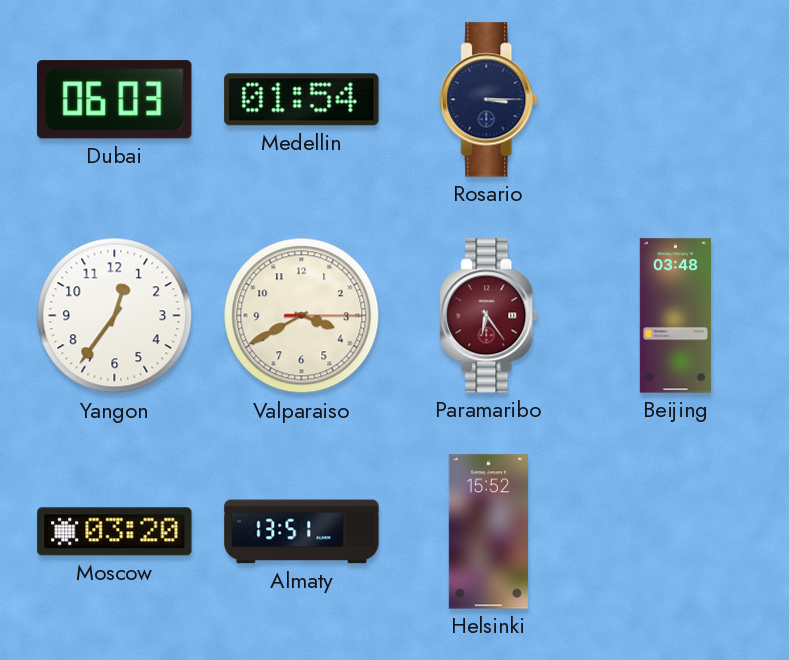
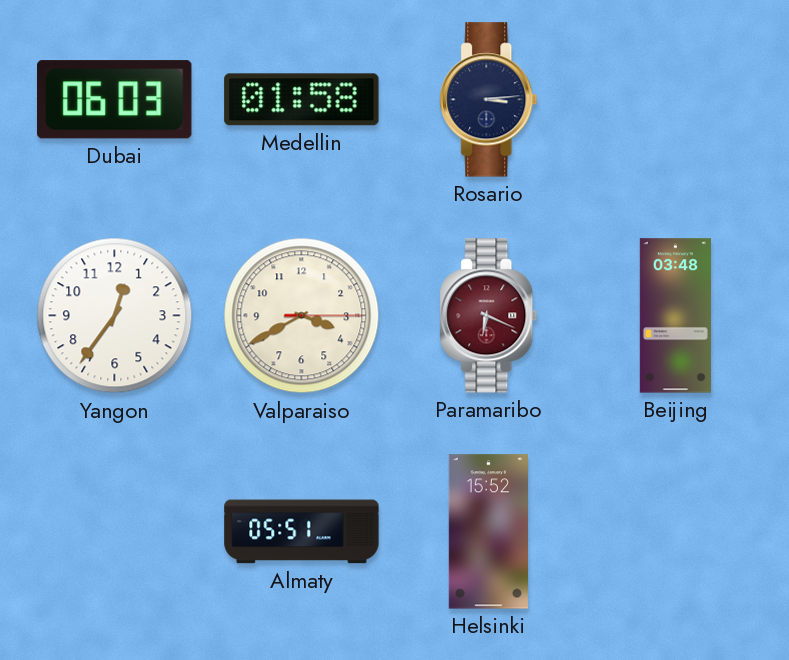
Medellin: 01:54 -> 01:58
Rosario: 3:15 -> 3:14
Paramaribo: 6:24 -> 6:19
Moscow: 03:20 -> none
Almaty: 13:51 -> 05:51
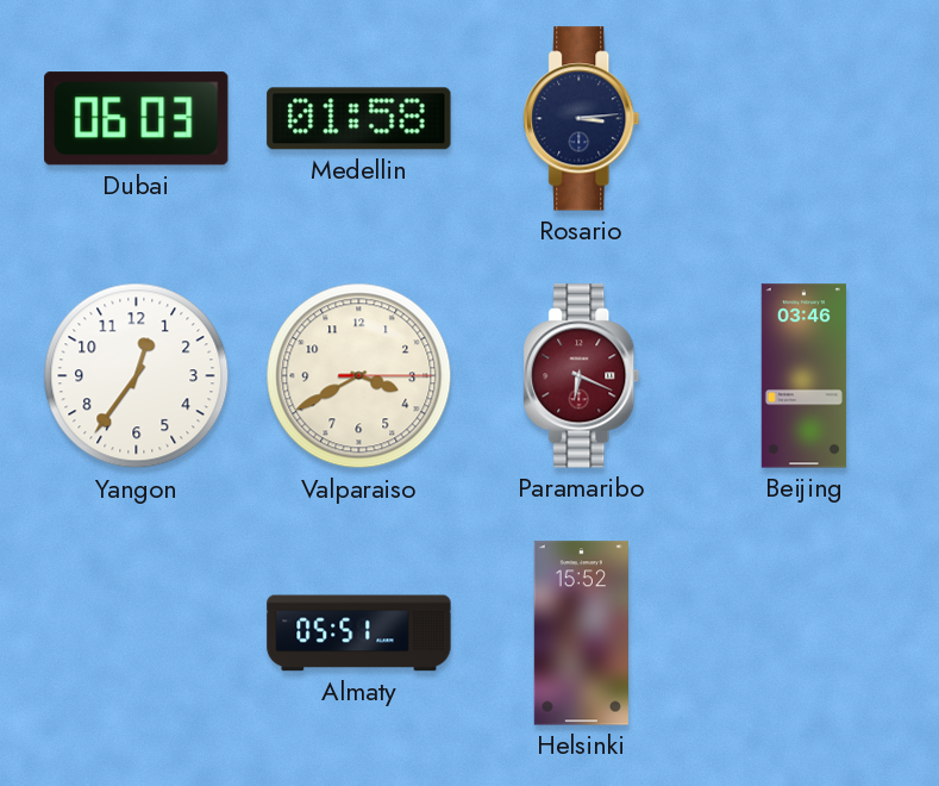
Beijing: 03:48 -> 03:46
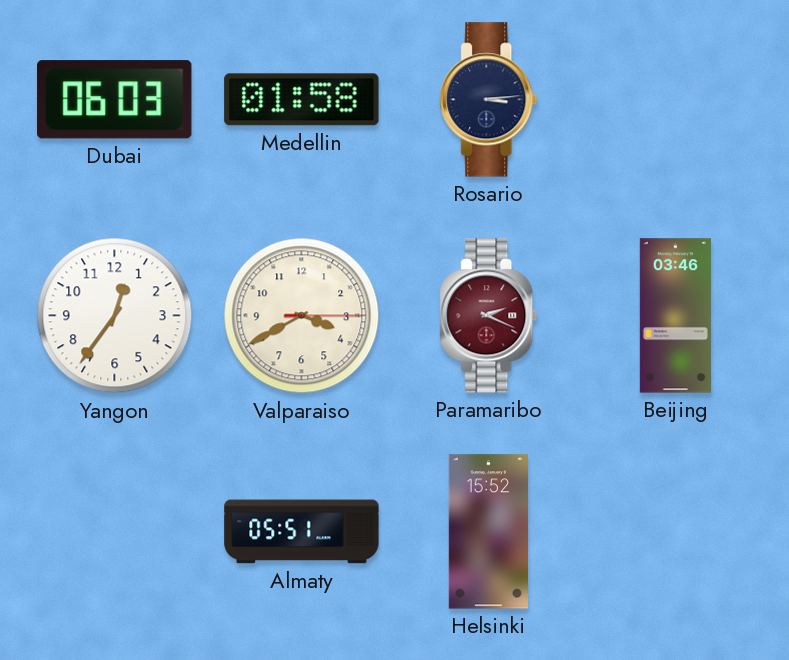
Paramaribo: 6:19 -> 2:19
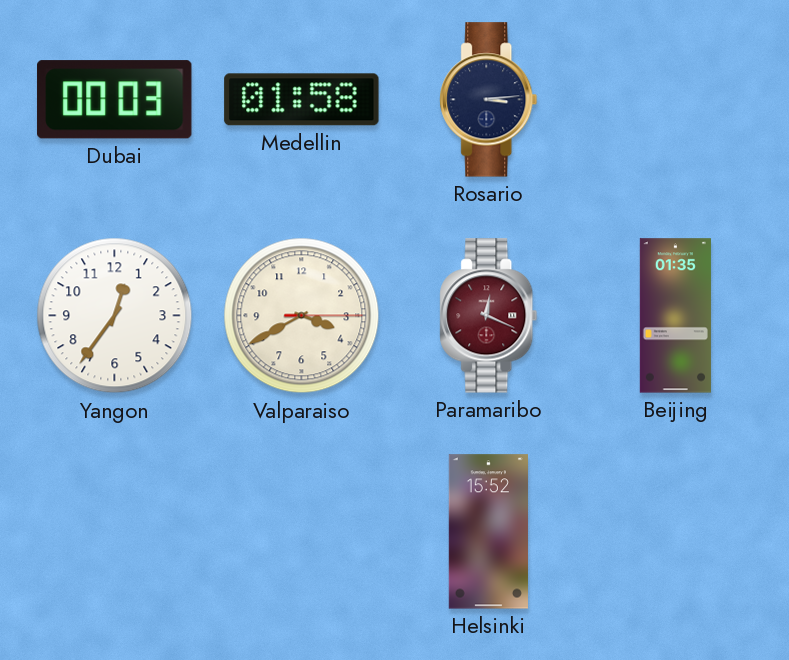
Dubai: 06:03 -> 00:03
Paramaribo: 2:19 -> 12:19
Beijing: 03:46 -> 01:35
Almaty: 05:51 -> none
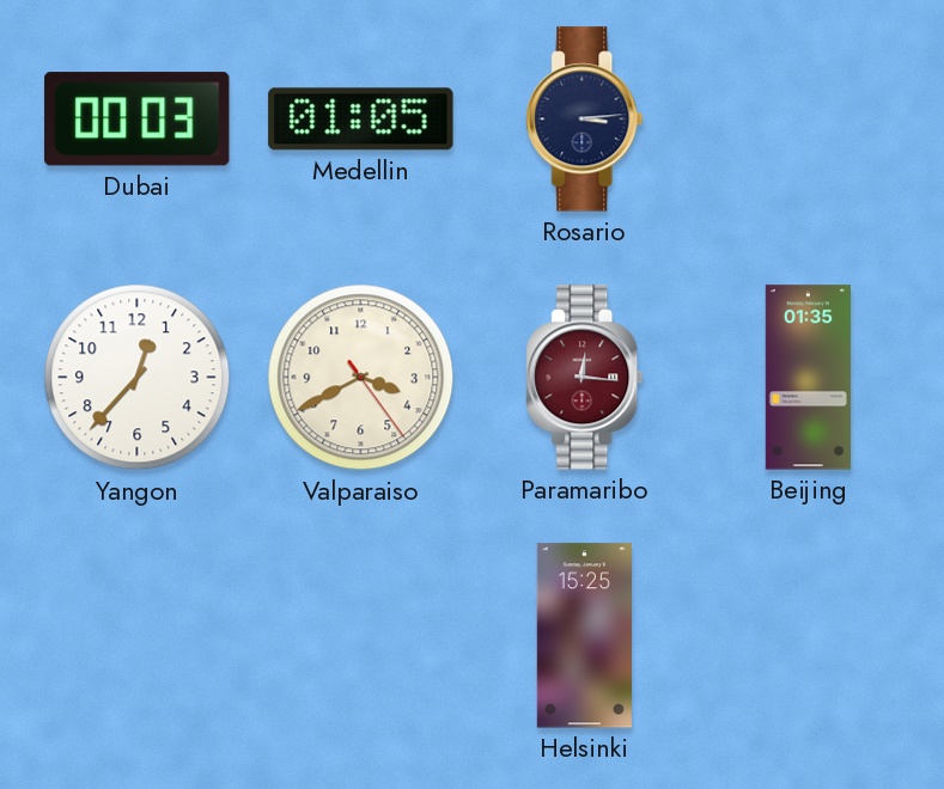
Medellin: 01:58 -> 01:05
Yangon: 12:36 -> 12:37
Valparaiso: 3:40:15 -> 3:40:24
Paramaribo: 12:19 -> 12:16
Helsinki: 15:52 -> 15:25
